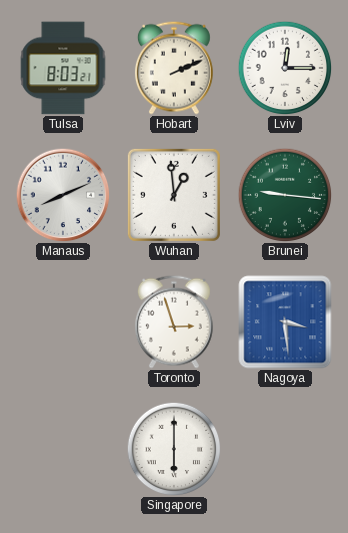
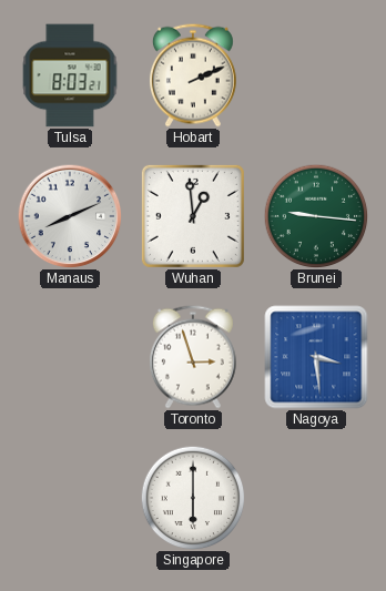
Lviv: 12:15 -> none
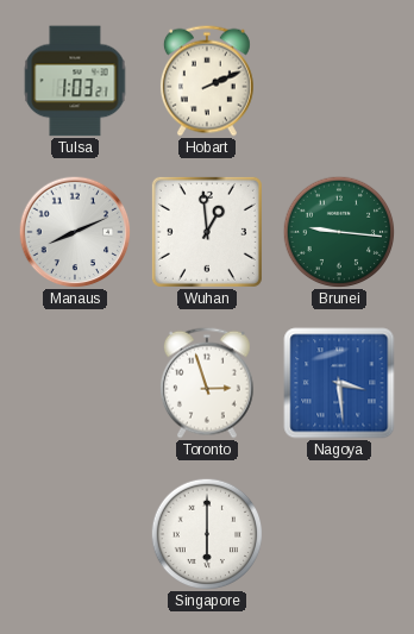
Tulsa: 8:03 -> 1:03
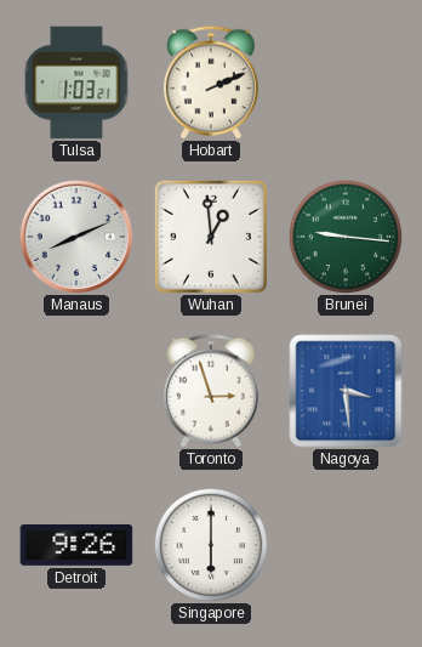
Detroit: none -> 9:26
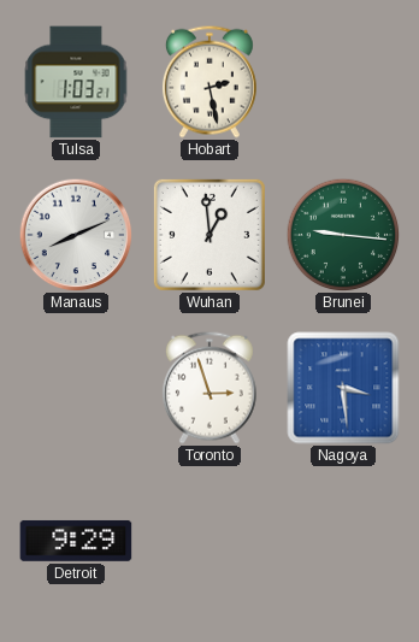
Hobart: 2:11 -> 2:28
Detroit: 9:26 -> 9:29
Singapore: 6:00 -> none
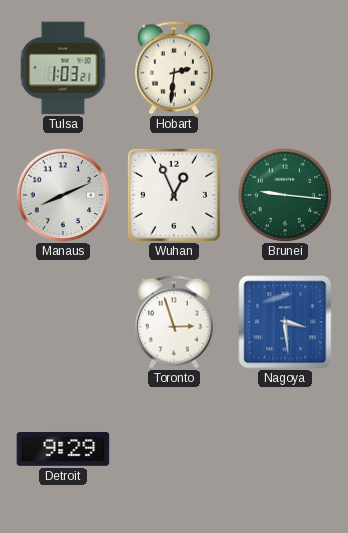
Hobart: 2:28 -> 2:31
Wuhan: 12:59 -> 12:56
